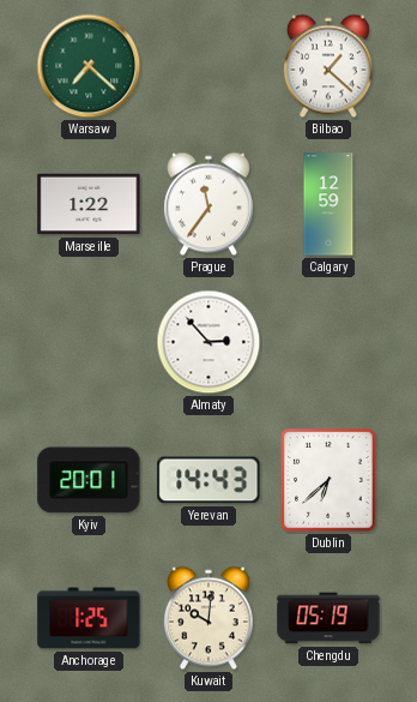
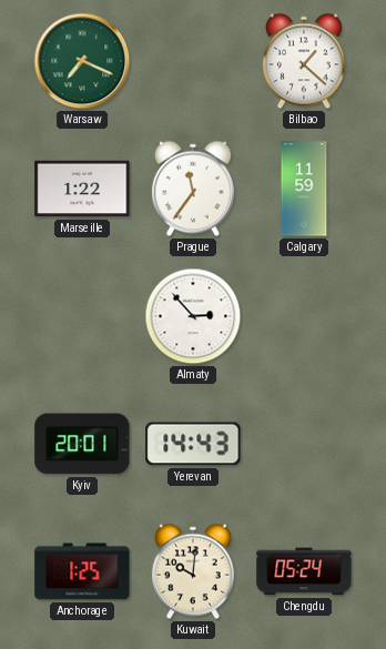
Warsaw: 7:22 -> 7:19
Calgary: 12:59 -> 11:59
Dublin: 6:38 -> none
Chengdu: 05:19 -> 05:24
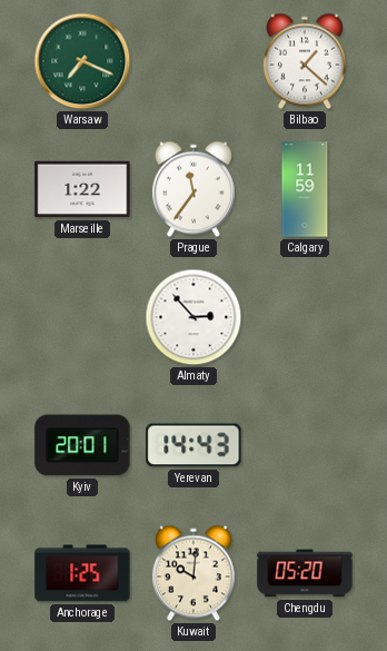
Chengdu: 05:24 -> 05:20
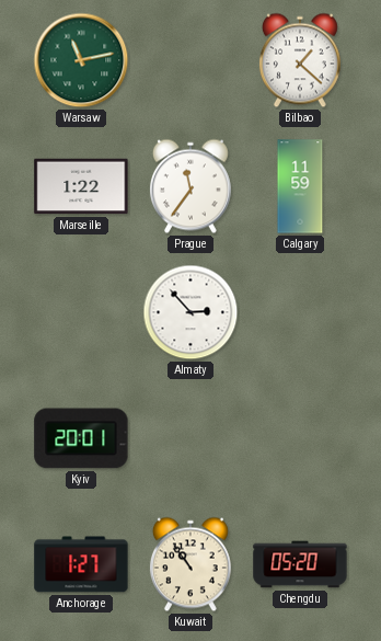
Warsaw: 7:19 -> 11:13
Yerevan: 14:43 -> none
Anchorage: 1:25 -> 1:27
Kuwait: 10:01 -> 10:54
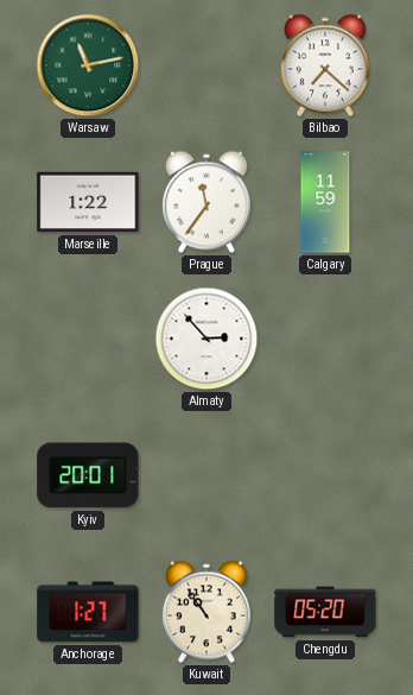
Bilbao: 1:22 -> 7:22
